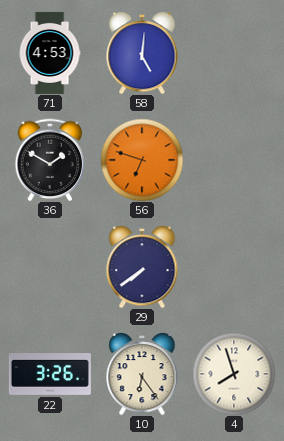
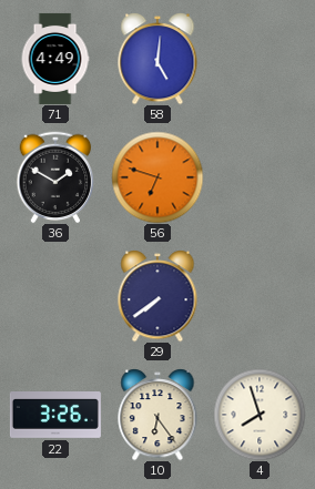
71: 4:53 -> 4:49
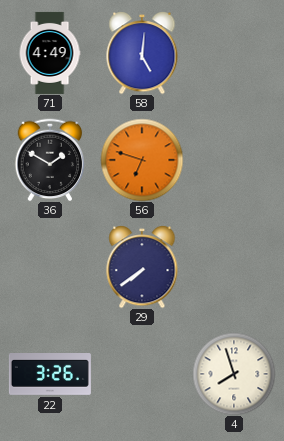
10: 6:24 -> none
